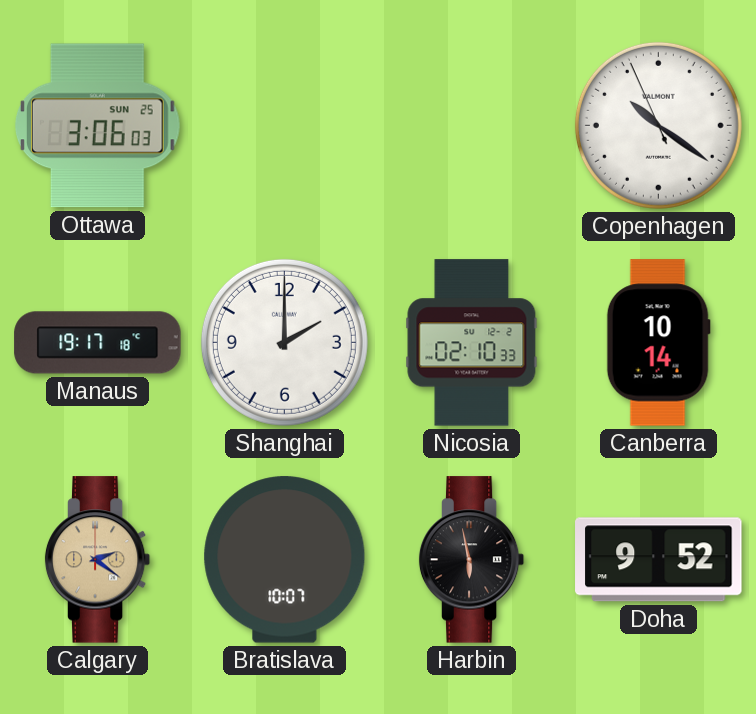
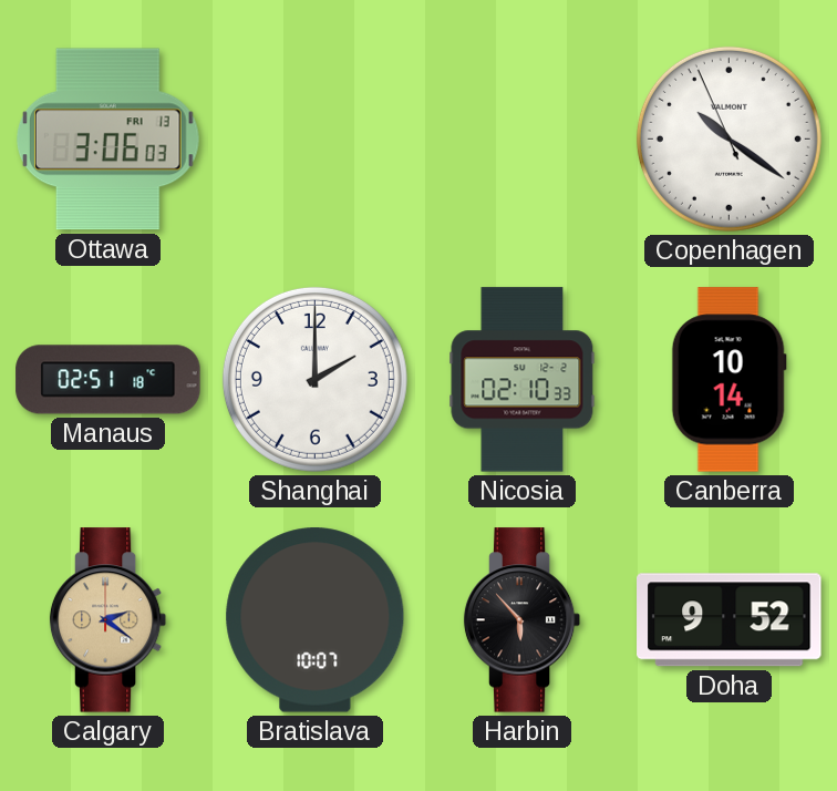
Ottawa date: SUN 25 -> FRI 13
Manaus: 19:17 -> 02:51
Harbin: 5:58 -> 5:53
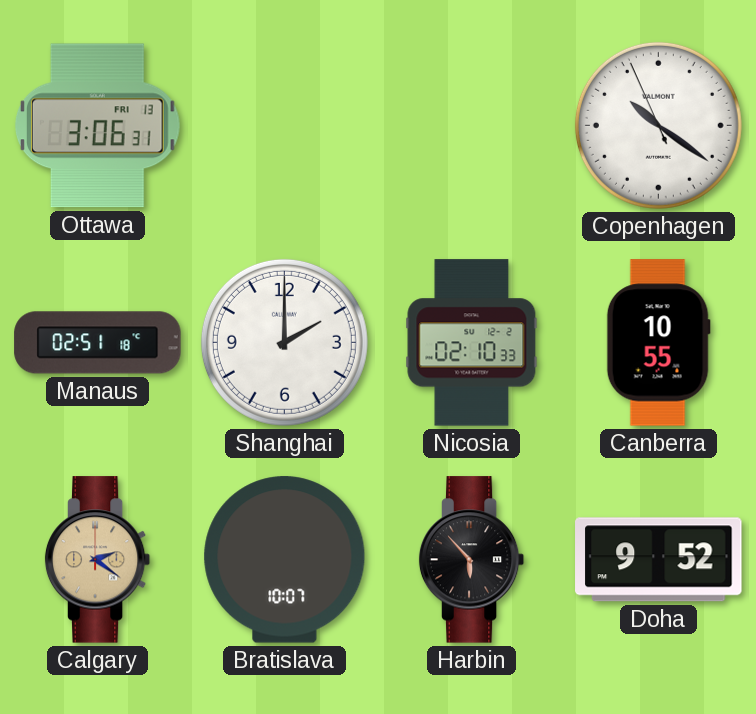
Ottawa: 3:06:03 -> 3:06:31
Canberra: 10:14 -> 10:55
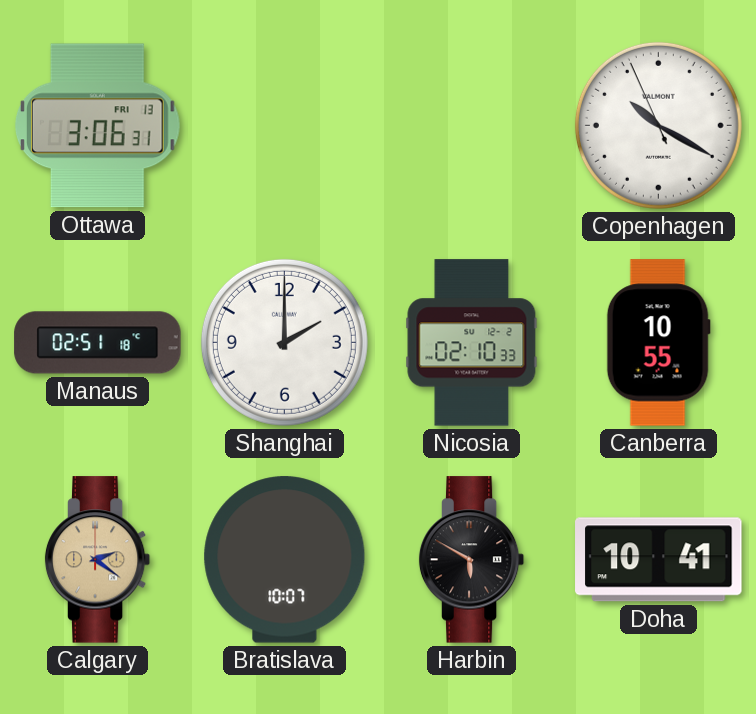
Copenhagen: 10:20 -> 10:19
Harbin: 5:53 -> 5:50
Doha: 9:52 -> 10:41
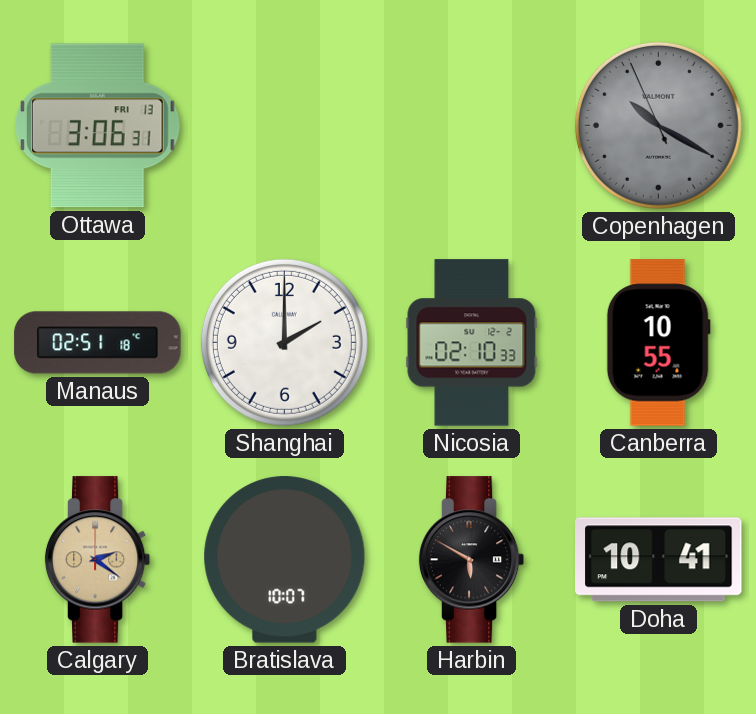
Copenhagen dial: white -> grey
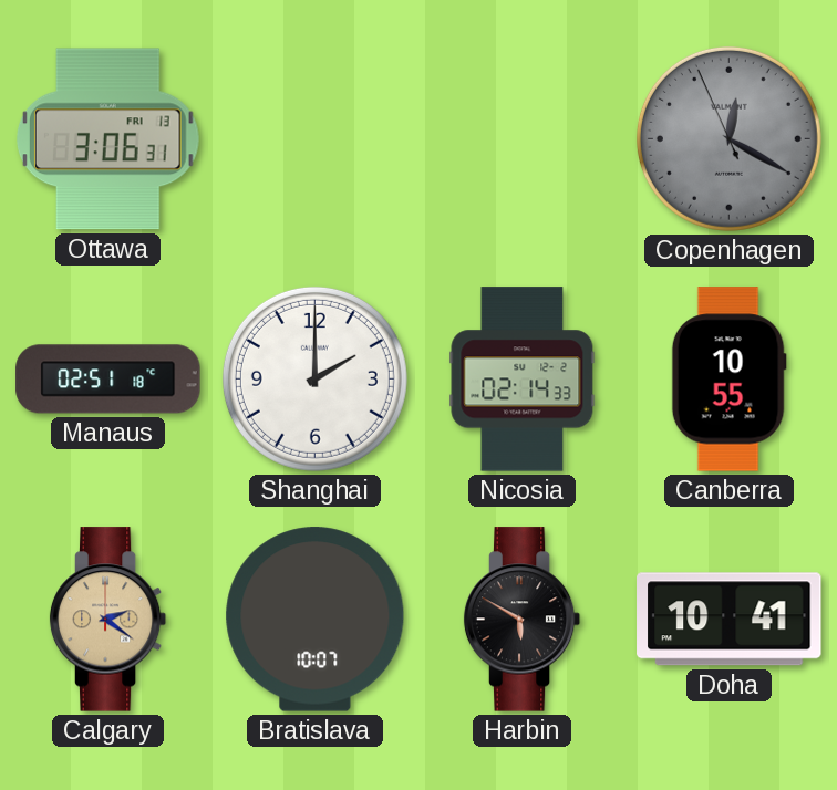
Copenhagen: 10:19 -> 12:19
Nicosia: 02:10 -> 02:14
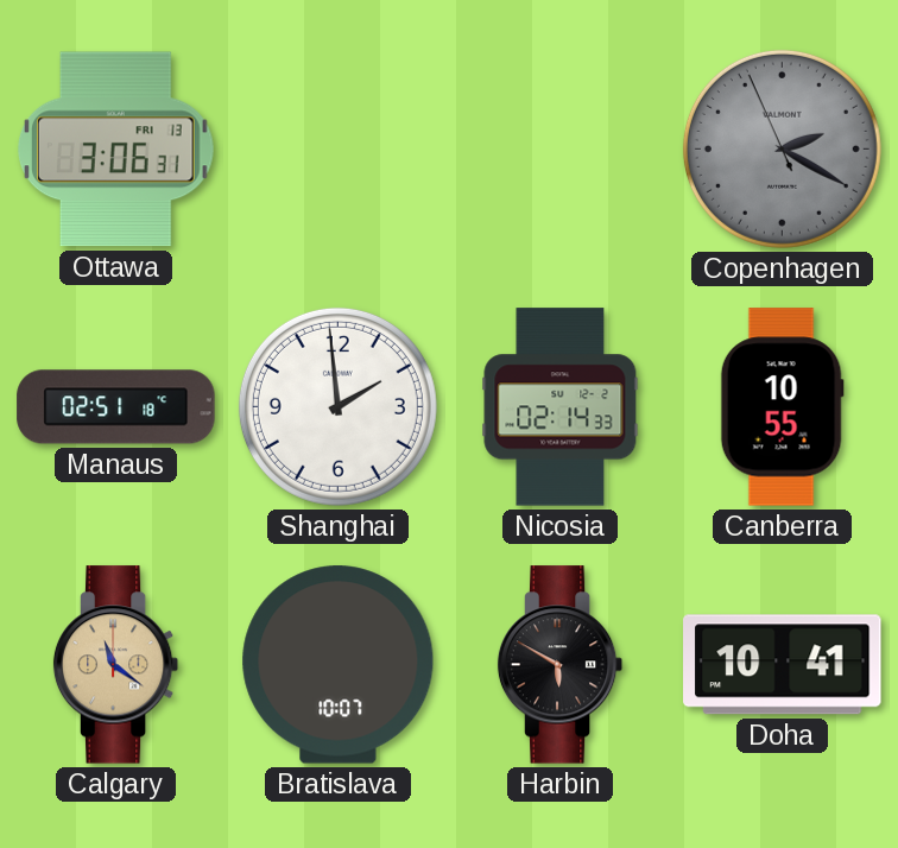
Copenhagen: 12:19 -> 2:19
Shanghai: 2:00 -> 1:59
Calgary: 2:21 -> 11:21
